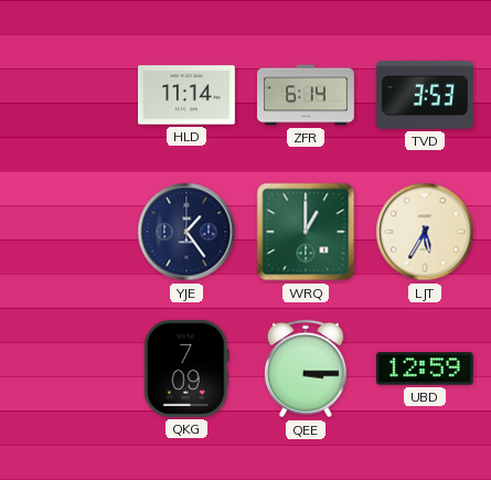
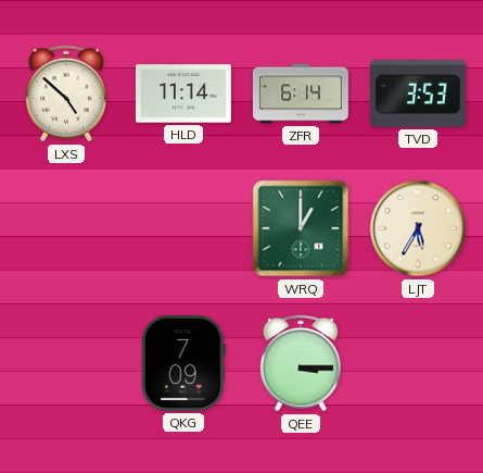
LXS: none -> 4:52
YJE: 1:24 -> none
UBD: 12:59 -> none
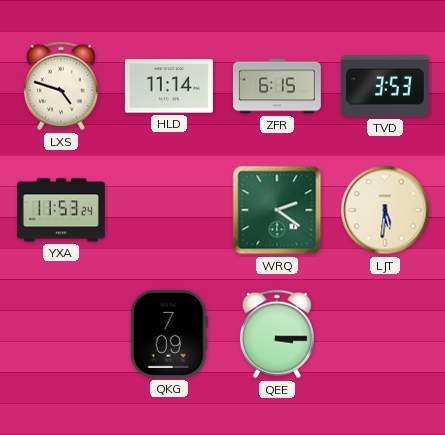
LXS: 4:52 -> 4:48
ZFR: 6:14 -> 6:15
YXA: none -> 11:53
WRQ: 1:00 -> 2:21
LJT: 5:35 -> 5:31
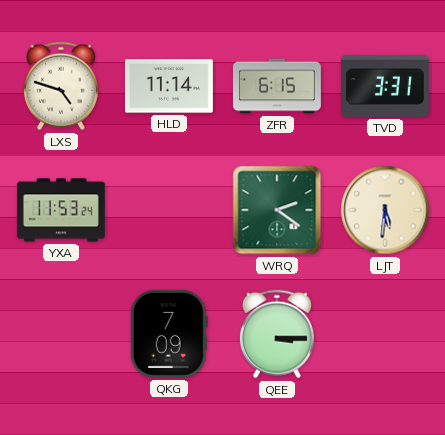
TVD: 3:53 -> 3:31
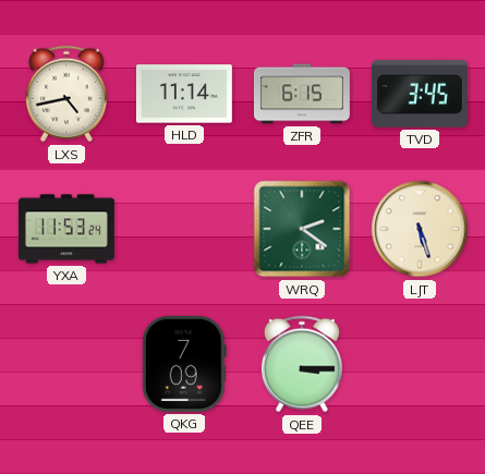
LXS: 4:48 -> 4:43
TVD: 3:31 -> 3:45
LJT: 5:31 -> 5:27
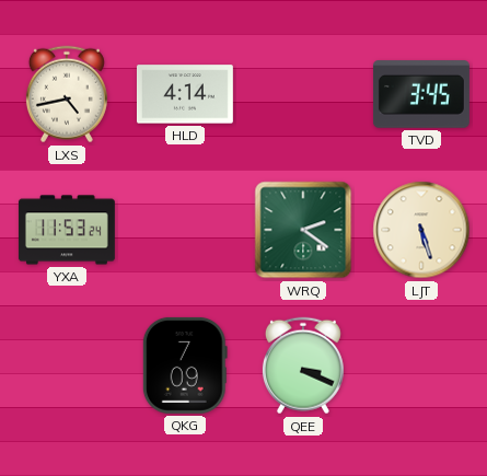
HLD: 11:14 -> 4:14
ZFR: 6:15 -> none
QEE: 3:15 -> 3:19
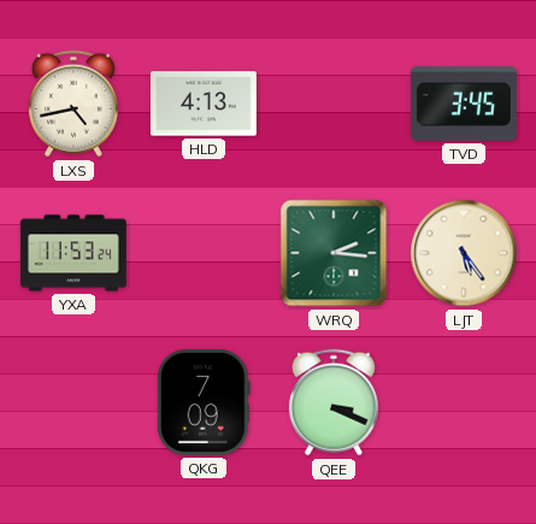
HLD: 4:14 -> 4:13
WRQ: 2:21 -> 2:16
LJT: 5:27 -> 5:24
